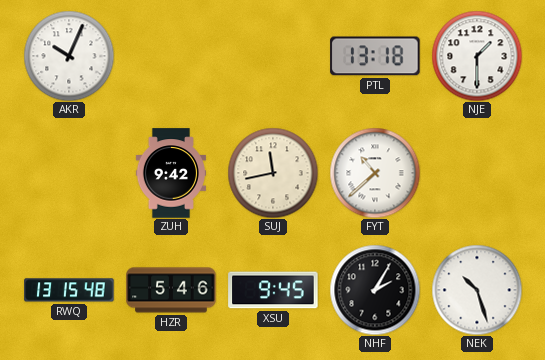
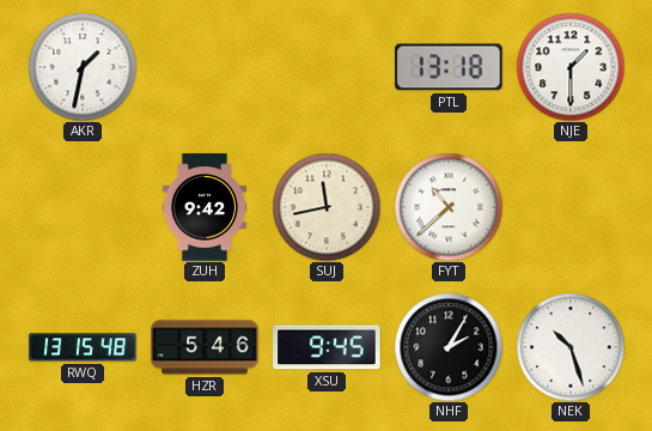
AKR: 10:04 -> 1:32
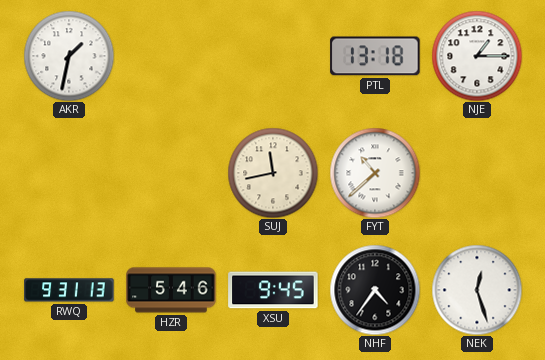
NJE: 1:30 -> 1:15
ZUH: 9:42 -> none
RWQ: 13:15 -> 9:31
NHF: 2:05 -> 4:36
NEK: 10:27 -> 12:27
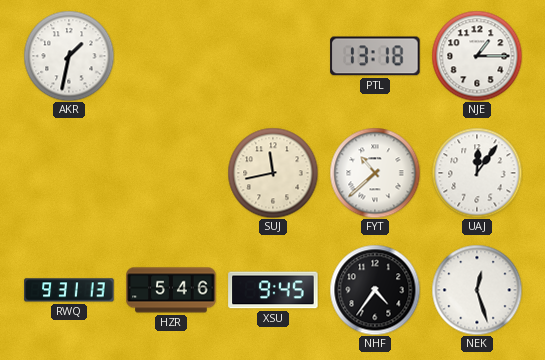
UAJ: none -> 12:06
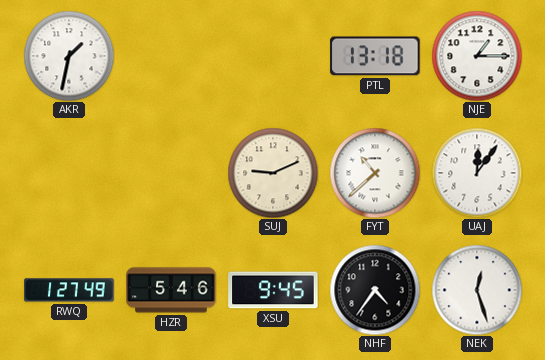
SUJ: 11:43 -> 9:11
RWQ: 9:31 -> 1:27
